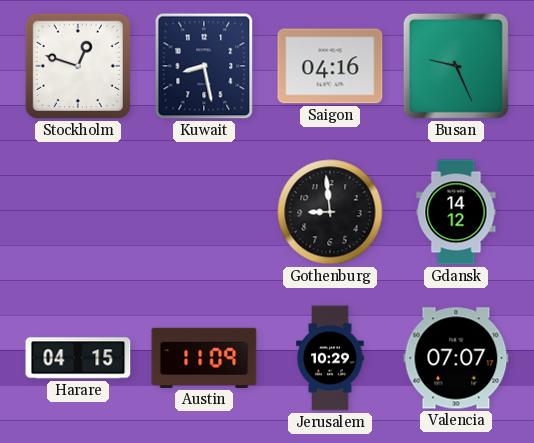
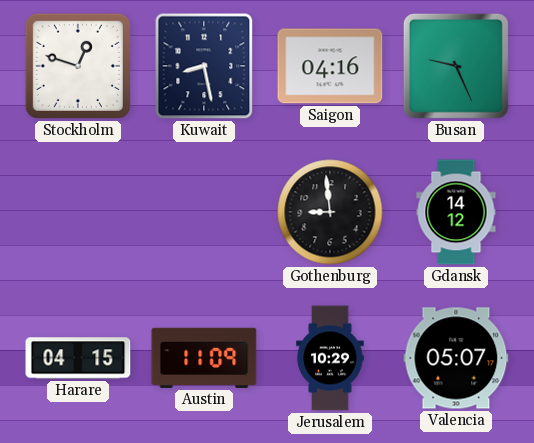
Valencia: 07:07 -> 05:07
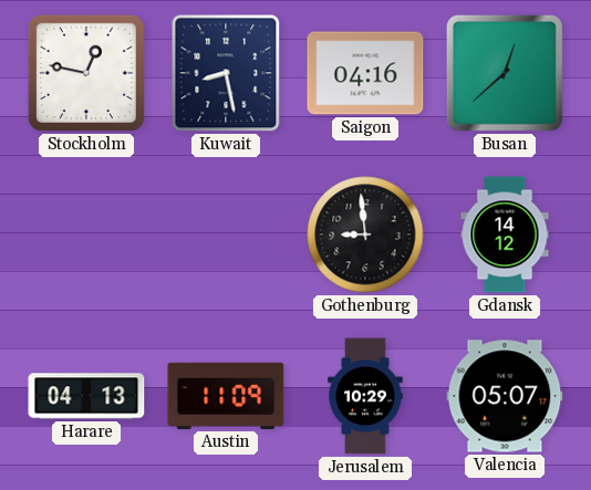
Stockholm: 12:48 -> 12:47
Busan: 9:26 -> 12:38
Harare: 04:15 -> 04:13
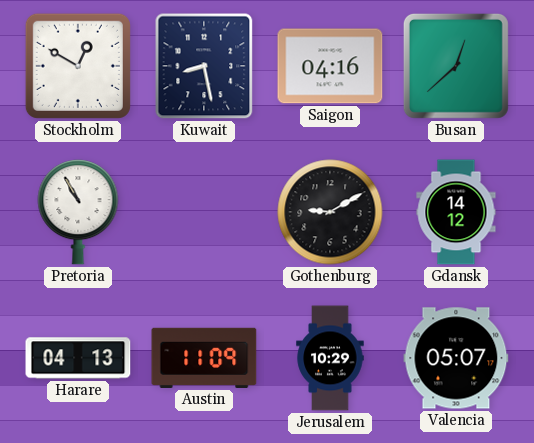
Stockholm: 12:47 -> 12:50
Pretoria: none -> 10:55
Gothenburg: 8:59 -> 9:10
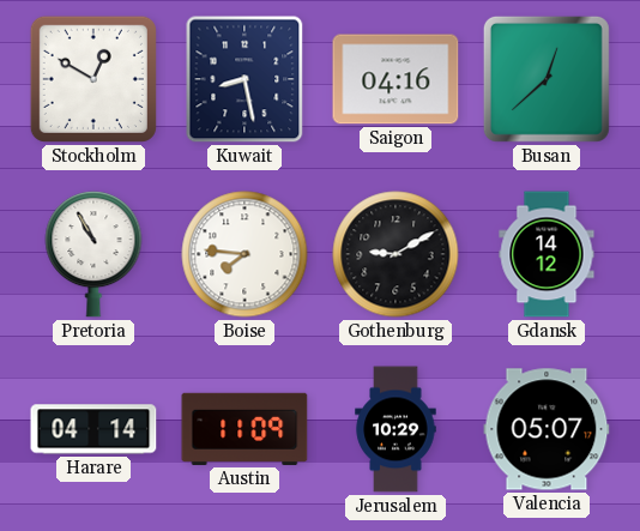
Boise: none -> 7:46
Harare: 04:13 -> 04:14
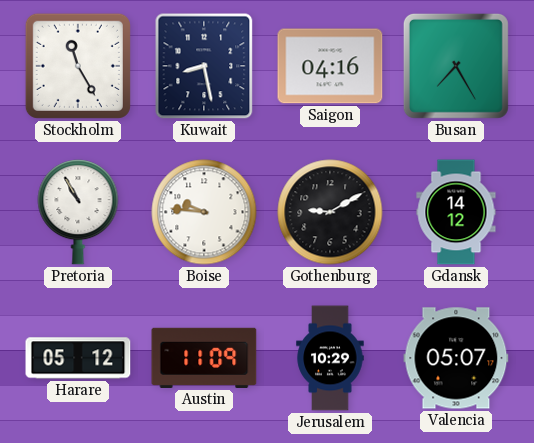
Stockholm: 12:50 -> 11:25
Busan: 12:38 -> 7:25
Boise: 7:46 -> 9:46
Harare: 04:14 -> 05:12
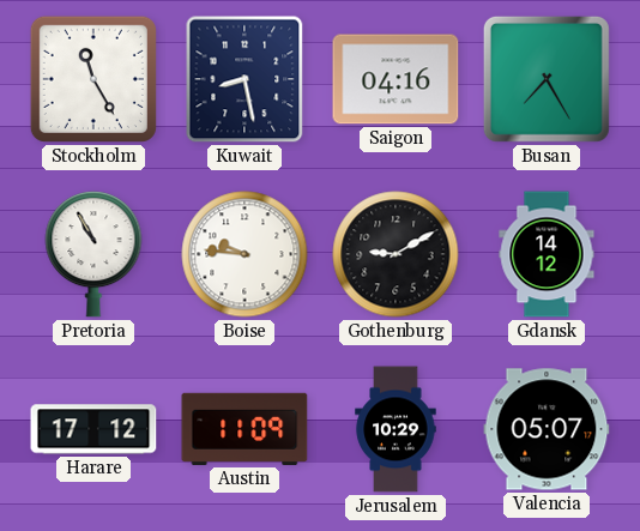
Harare: 05:12 -> 17:12
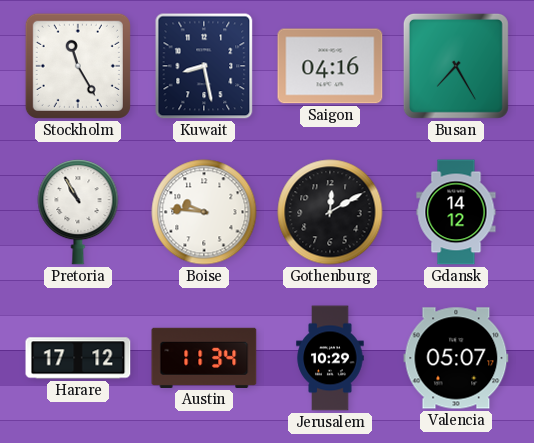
Gothenburg: 9:10 -> 12:10
Austin: 11:09 -> 11:34
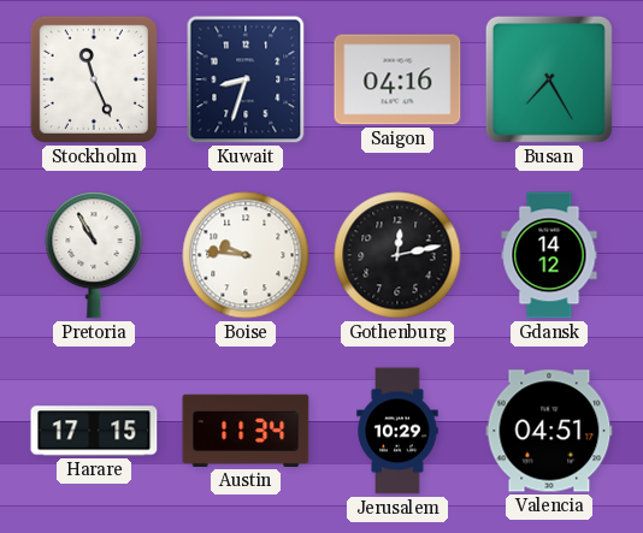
Stockholm: 11:25 -> 11:26
Kuwait: 8:28 -> 8:33
Gothenburg: 12:10 -> 12:13
Harare: 17:12 -> 17:15
Valencia: 05:07 -> 04:51
